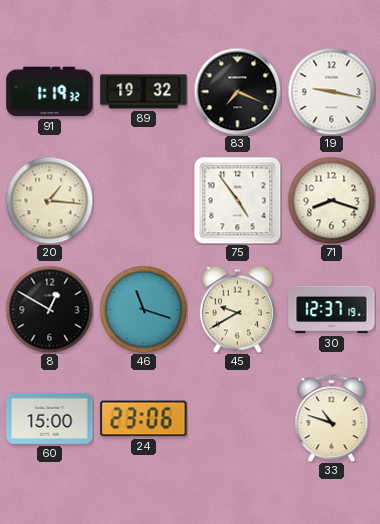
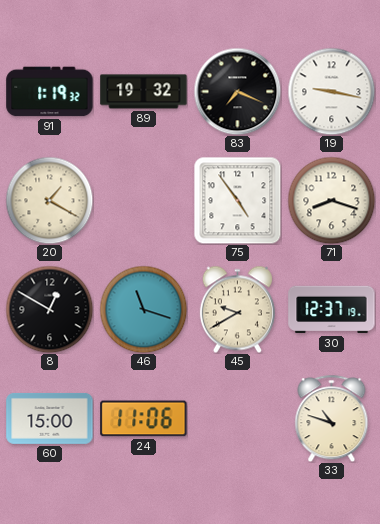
20: 1:16 -> 1:20
24: 23:06 -> 11:06
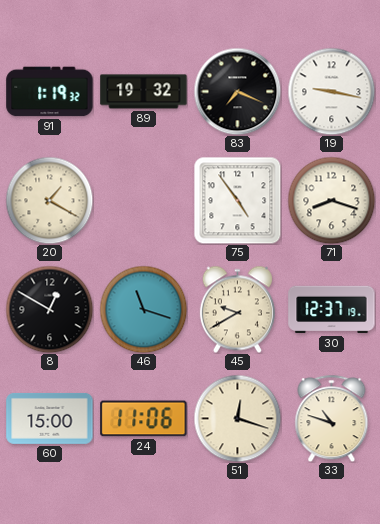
51: none -> 12:18
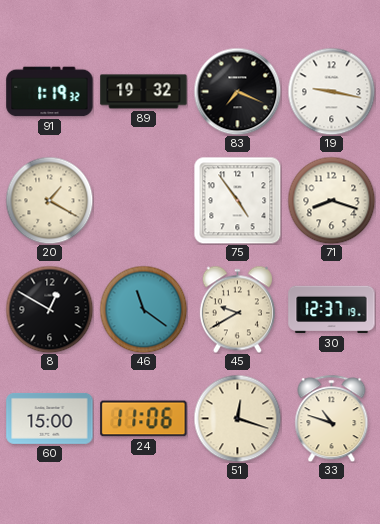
46: 11:18 -> 11:21
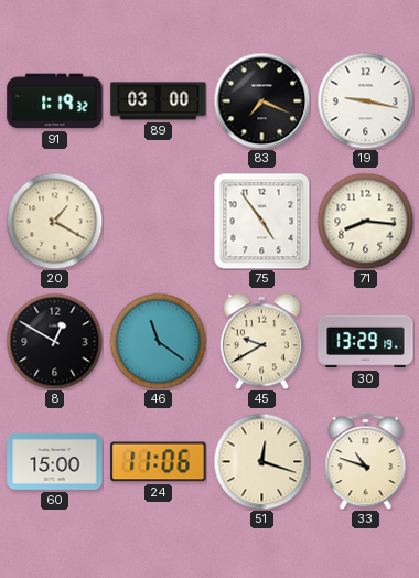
89: 19:32 -> 03:00
71: 8:18 -> 8:16
30: 12:37 -> 13:29
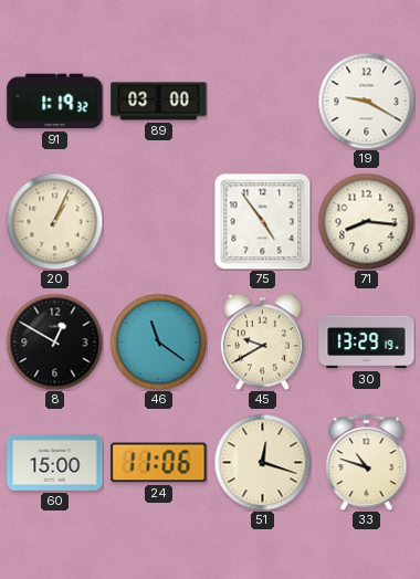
83: 7:19 -> none
19: 9:17 -> 9:20
20: 1:20 -> 1:04
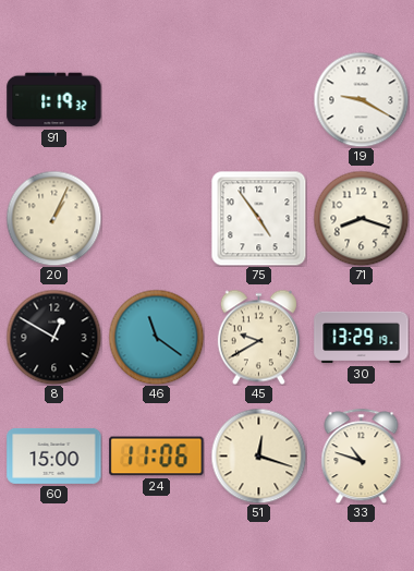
89: 03:00 -> none
71: 8:16 -> 8:18
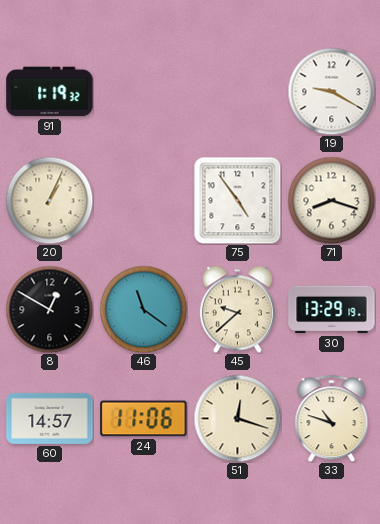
45: 9:40 -> 9:38
60: 15:00 -> 14:57
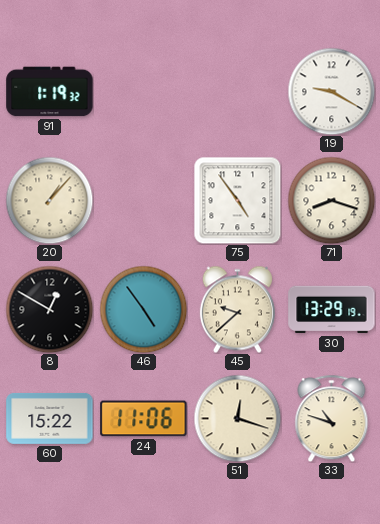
20: 1:04 -> 1:07
46: 11:21 -> 4:54
60: 14:57 -> 15:22
